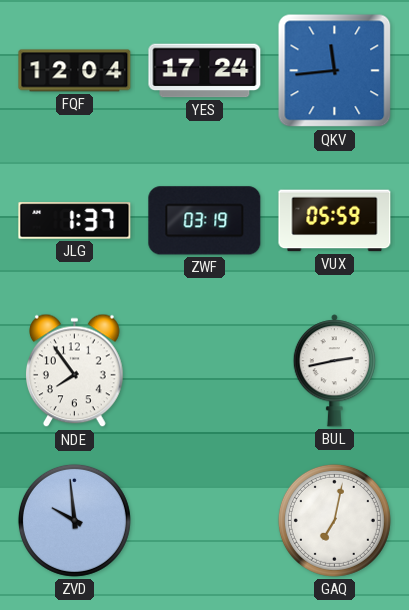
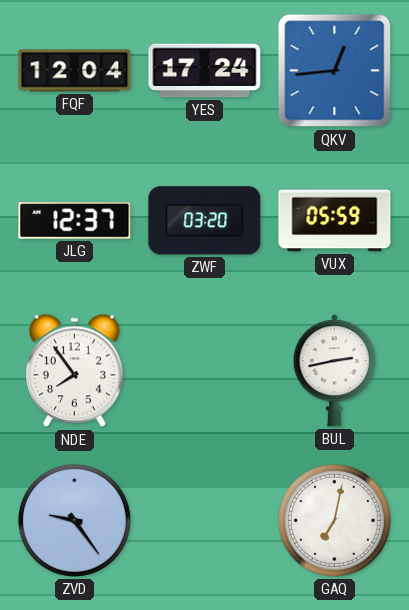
QKV: 11:44 -> 12:44
JLG: 1:37 -> 12:37
ZWF: 03:19 -> 03:20
ZVD: 9:59 -> 9:24
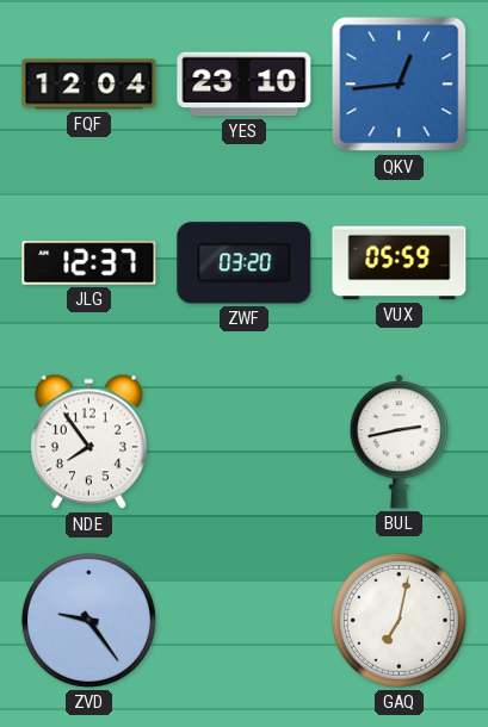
YES: 17:24 -> 23:10
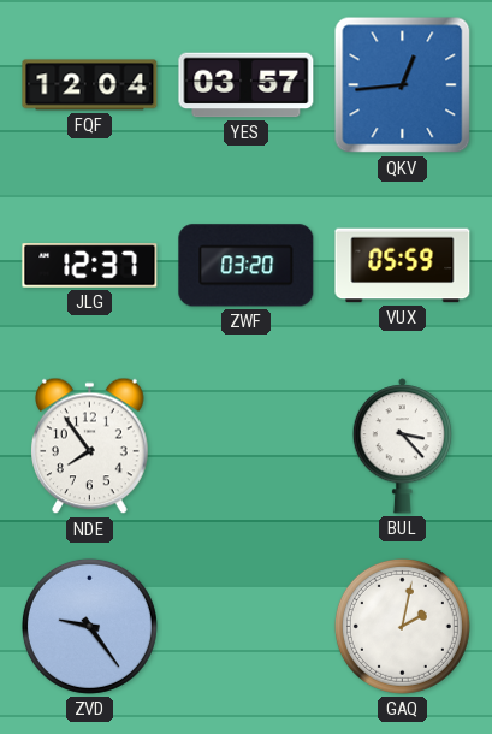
YES: 23:10 -> 03:57
BUL: 2:43 -> 3:23
GAQ: 7:02 -> 2:02
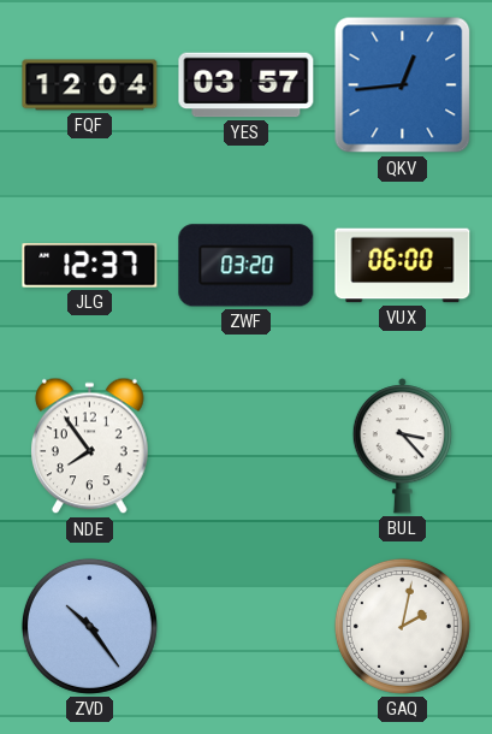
VUX: 05:59 -> 06:00
ZVD: 9:24 -> 10:24
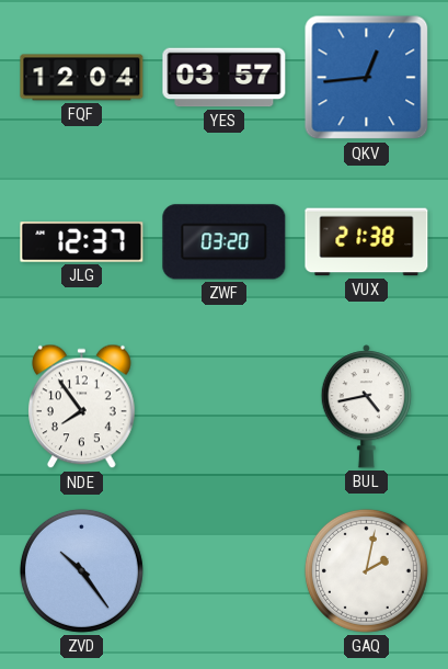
VUX: 06:00 -> 21:38
BUL: 3:23 -> 4:43
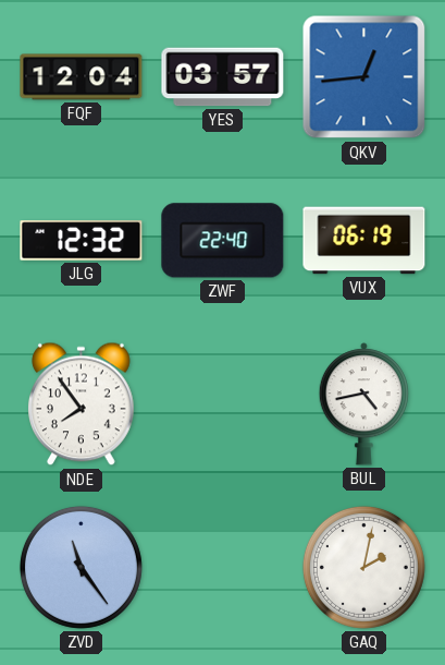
JLG: 12:37 -> 12:32
ZWF: 03:20 -> 22:40
VUX: 21:38 -> 06:19
ZVD: 10:24 -> 11:24
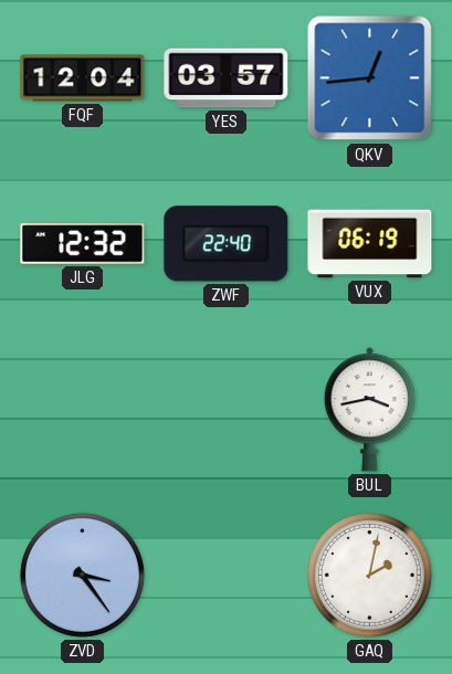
NDE: 7:54 -> none
BUL: 4:43 -> 3:43
ZVD: 11:24 -> 3:24
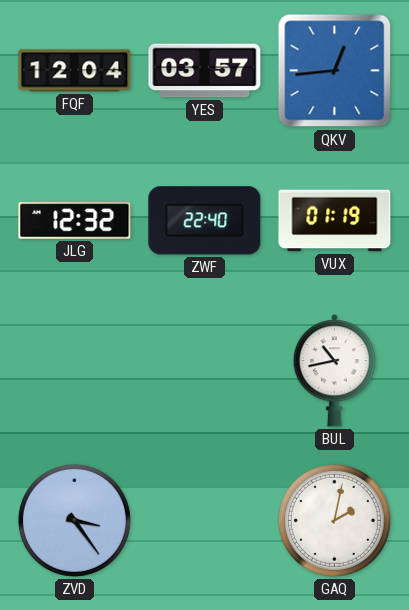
VUX: 06:19 -> 01:19
BUL: 3:43 -> 10:43
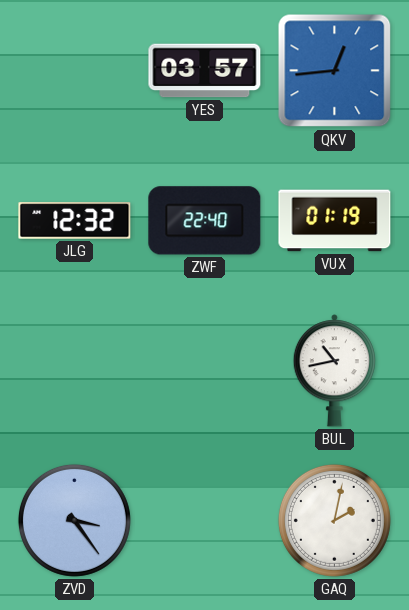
FQF: 12:04 -> none
